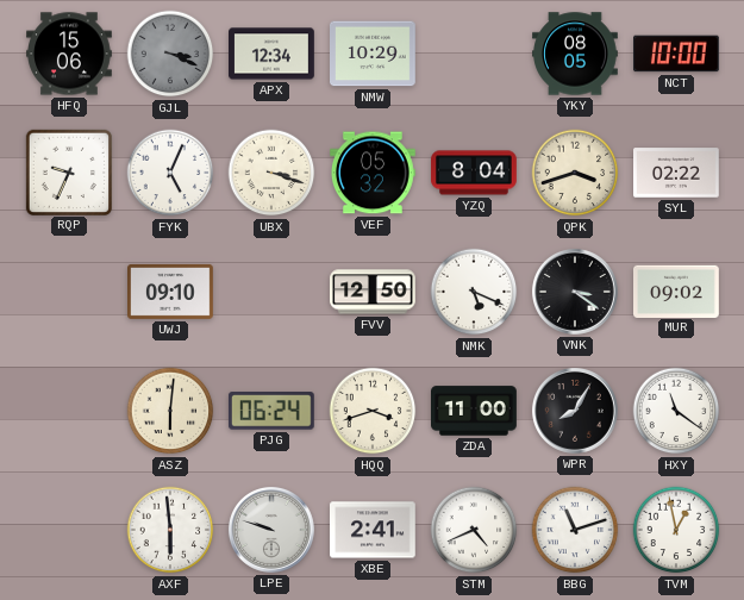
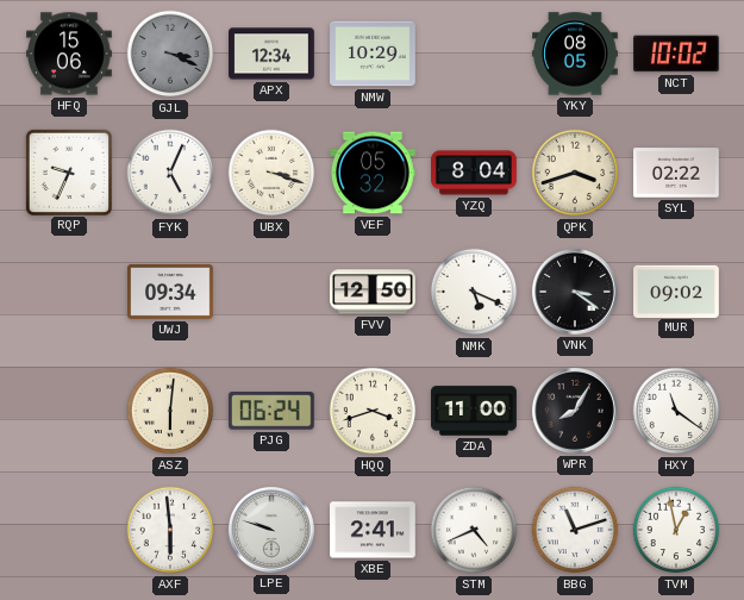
NCT: 10:00 -> 10:02
UWJ: 09:10 -> 09:34
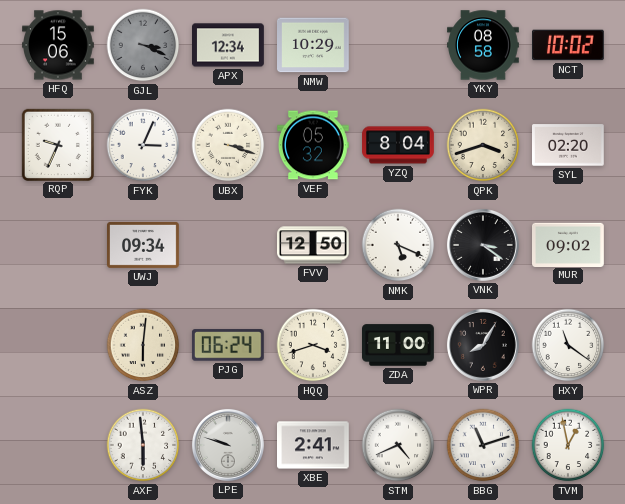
YKY: 08:05 -> 08:58
FYK: 5:04 -> 3:04
SYL: 02:22 -> 02:20
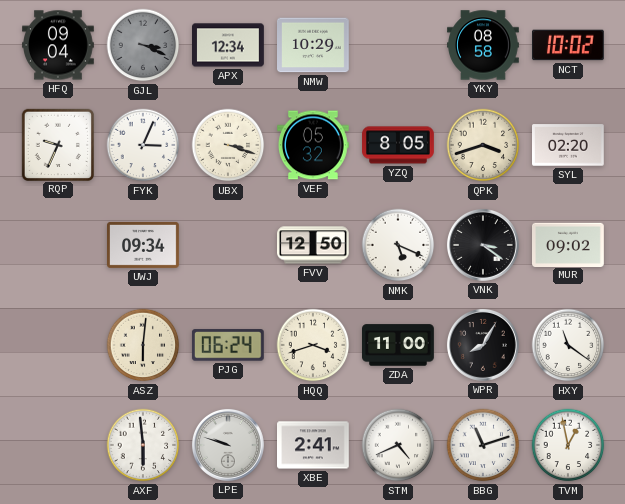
HFQ: 15:06 -> 09:04
YZQ: 8:04 -> 8:05
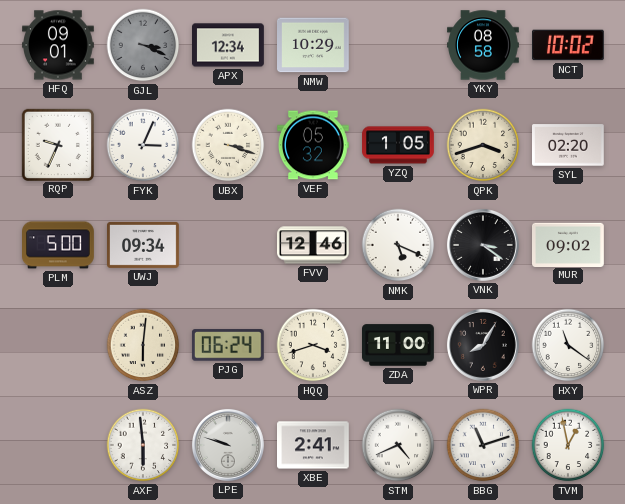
HFQ: 09:04 -> 09:01
YZQ: 8:05 -> 1:05
PLM: none -> 5:00
FVV: 12:50 -> 12:46
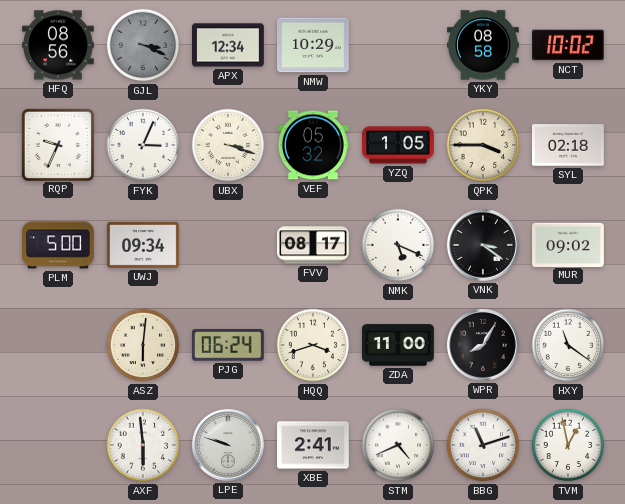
HFQ: 09:01 -> 08:56
QPK: 3:42 -> 3:45
SYL: 02:20 -> 02:18
FVV: 12:46 -> 08:17
